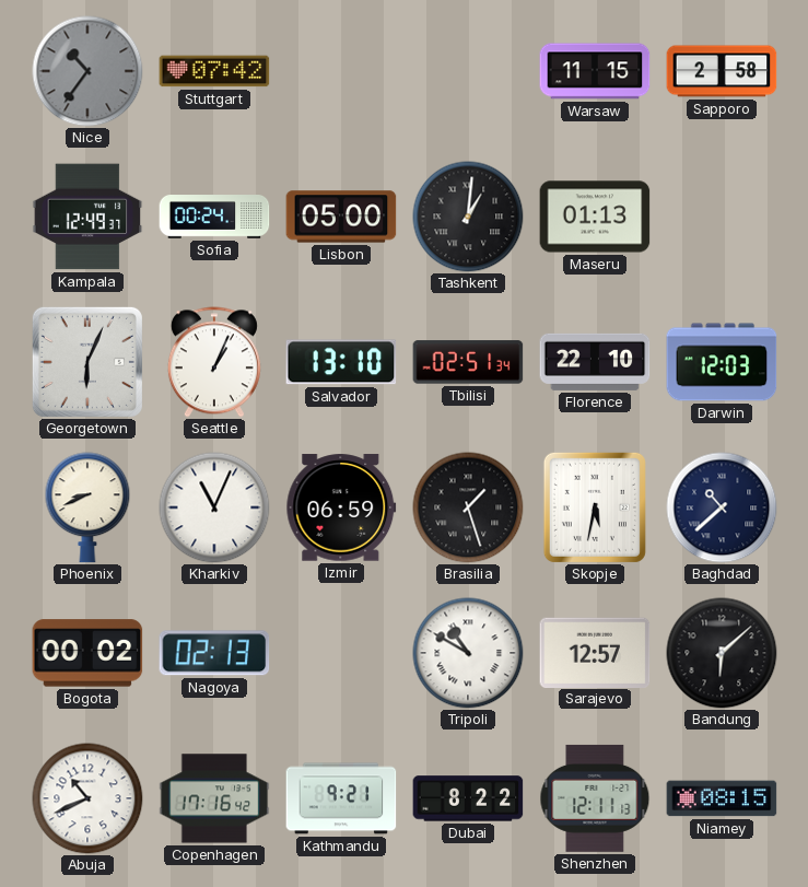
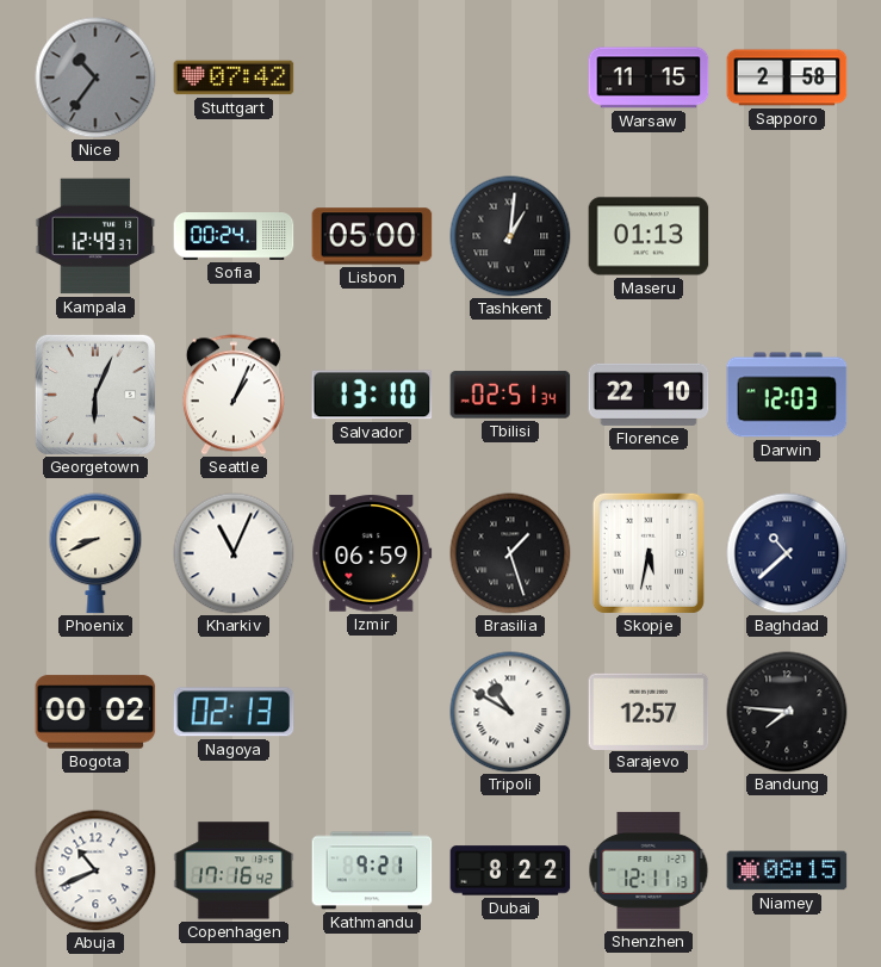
Bandung: 6:08 -> 7:46
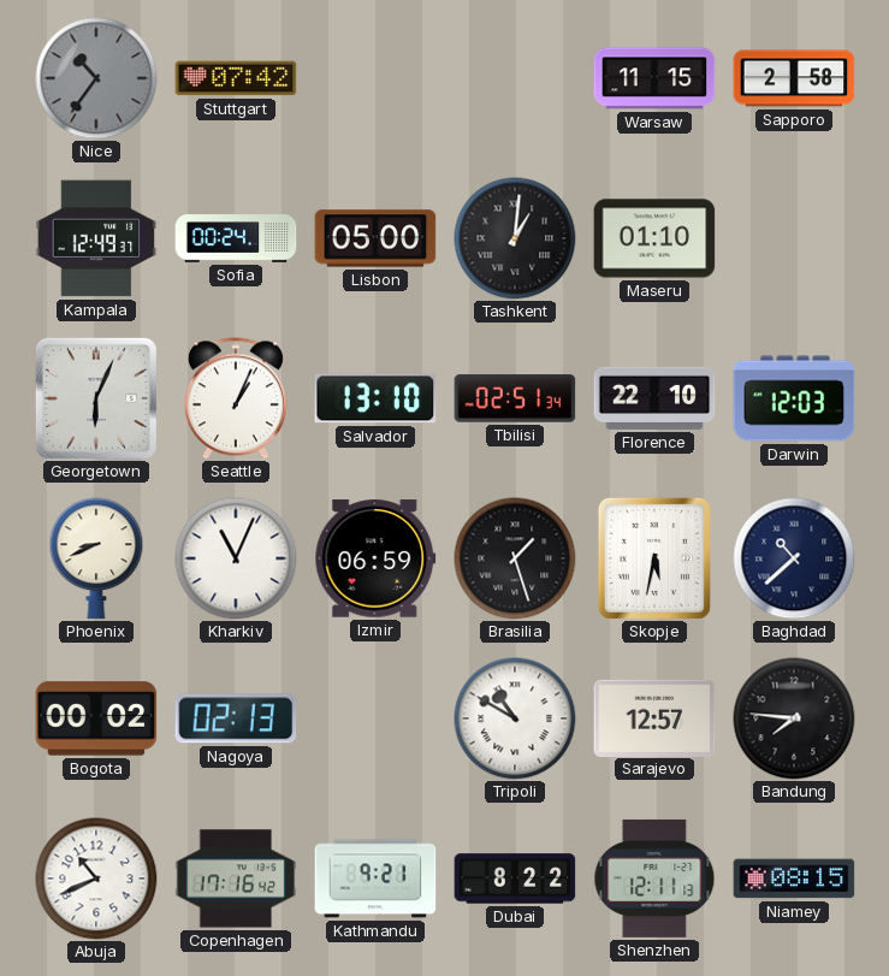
Maseru: 01:13 -> 01:10
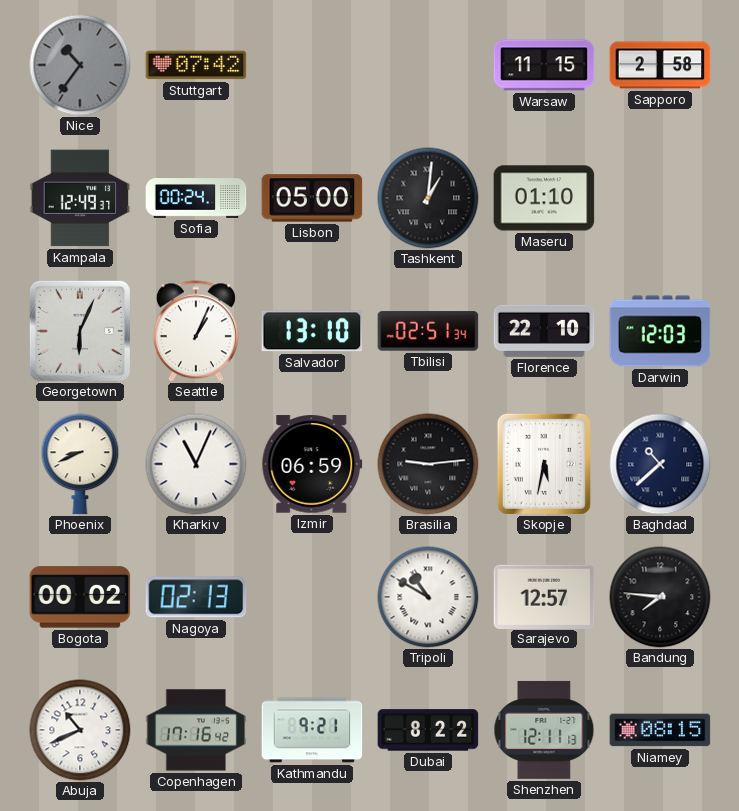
Brasilia: 1:27 -> 9:14
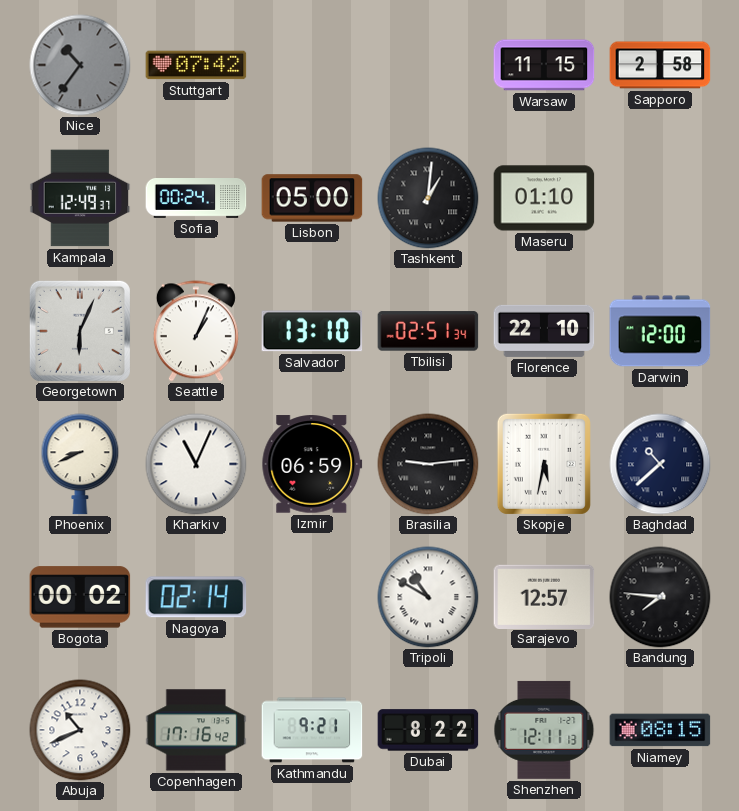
Darwin: 12:03 -> 12:00
Nagoya: 02:13 -> 02:14
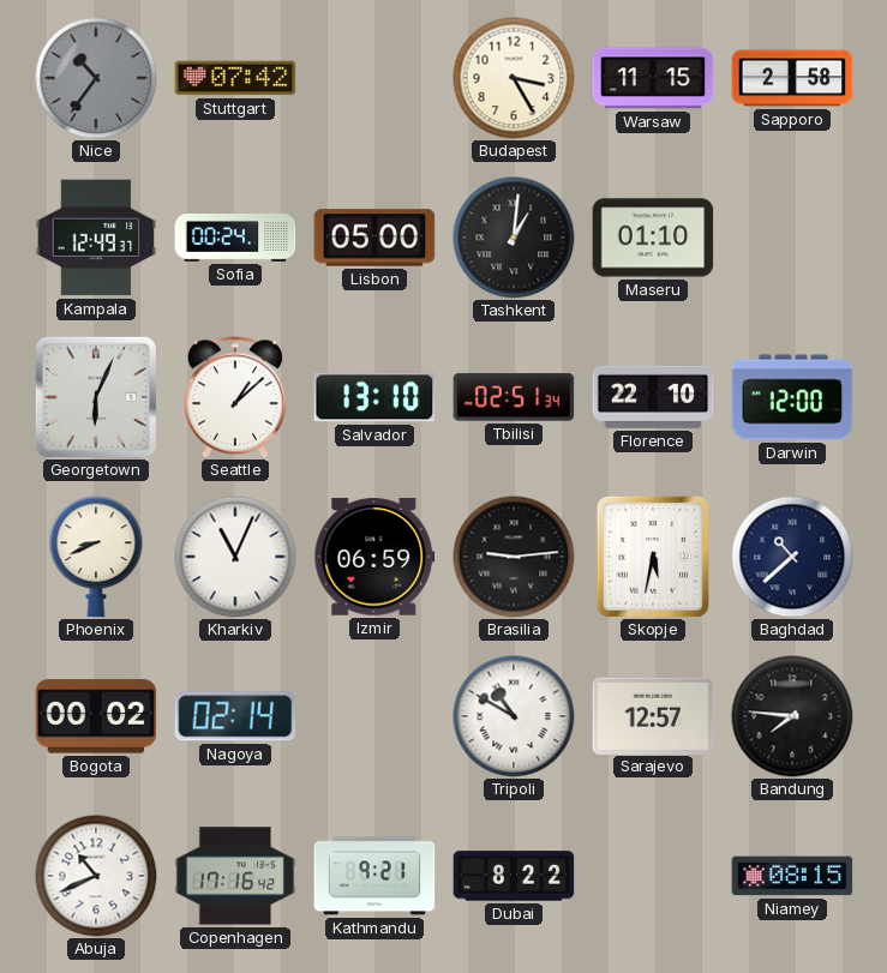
Budapest: none -> 3:25
Seattle: 1:04 -> 1:08
Shenzhen: 12:11 -> none
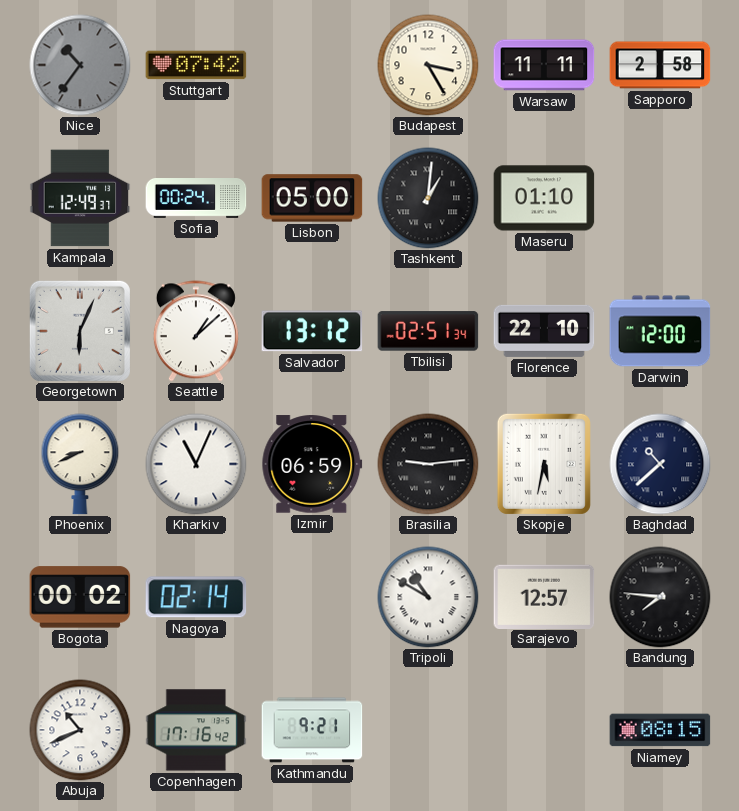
Warsaw: 11:15 -> 11:11
Salvador: 13:10 -> 13:12
Dubai: 8:22 -> none
